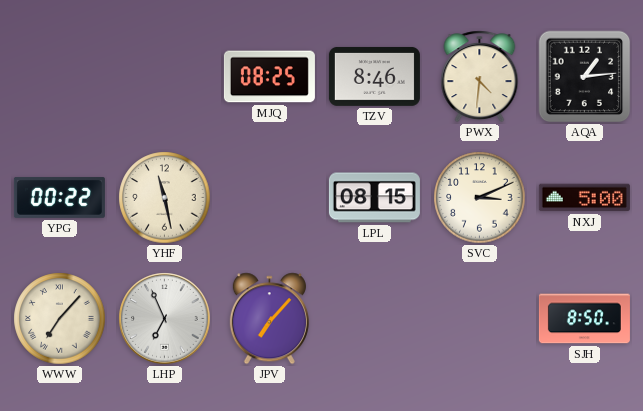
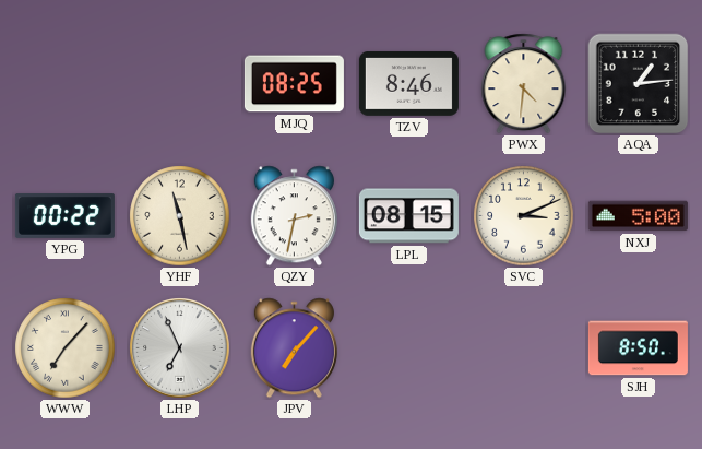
QZY: none -> 2:32
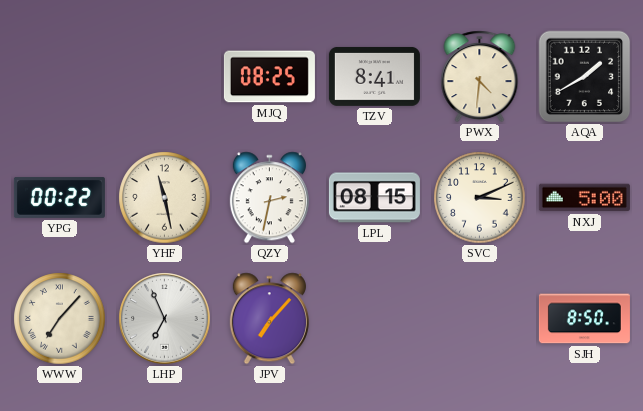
TZV: 8:46 -> 8:41
AQA: 1:14 -> 1:40
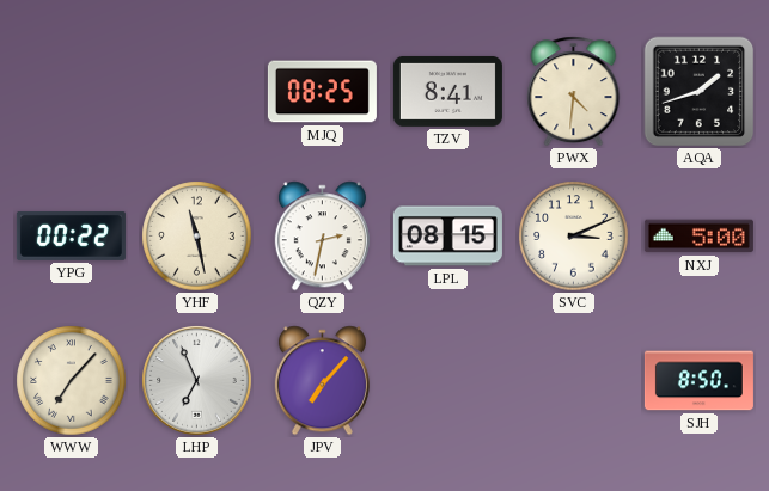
AQA: 1:40 -> 1:42
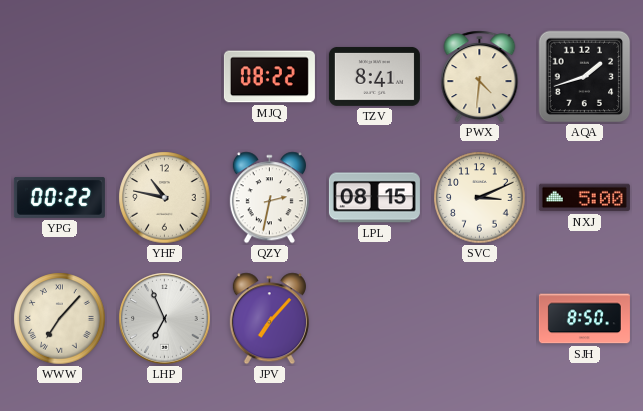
MJQ: 08:25 -> 08:22
YHF: 11:28 -> 10:47
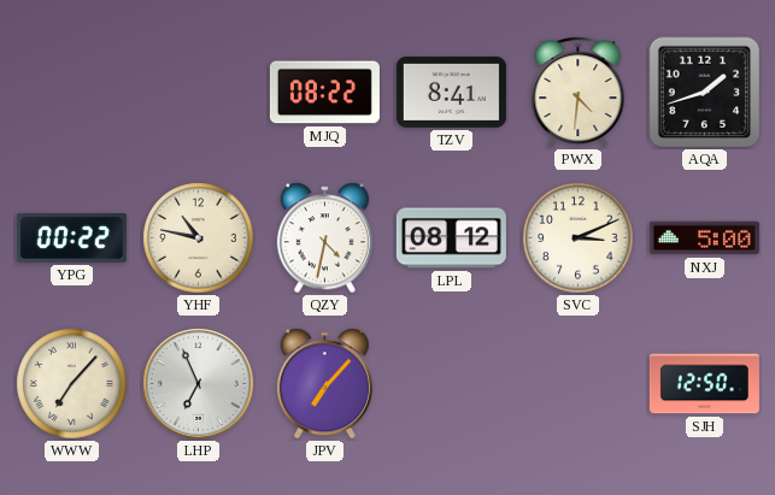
QZY: 2:32 -> 4:32
LPL: 08:15 -> 08:12
SJH: 8:50 -> 12:50
